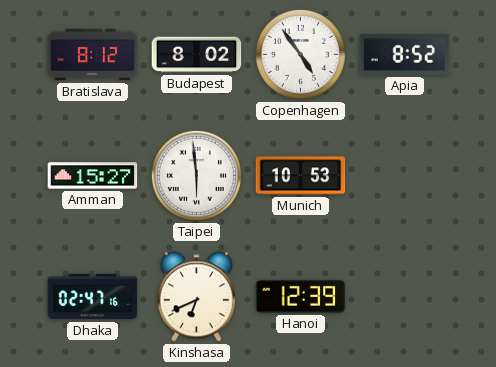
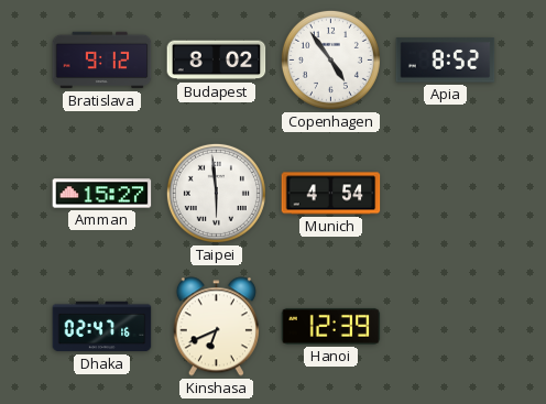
Bratislava: 8:12 -> 9:12
Munich: 10:53 -> 4:54
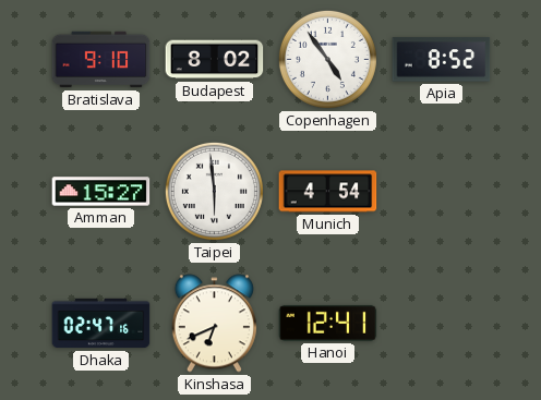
Bratislava: 9:12 -> 9:10
Hanoi: 12:39 -> 12:41
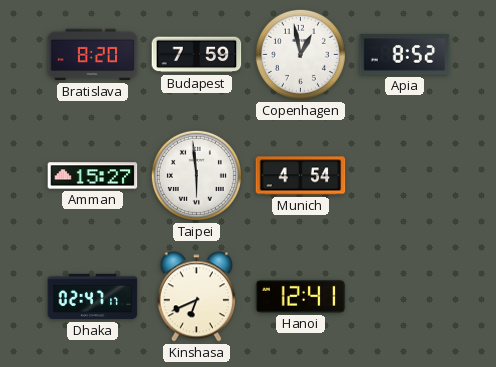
Bratislava: 9:10 -> 8:20
Budapest: 8:02 -> 7:59
Copenhagen: 4:54 -> 12:58
Dhaka: 02:47:16 -> 02:47:17
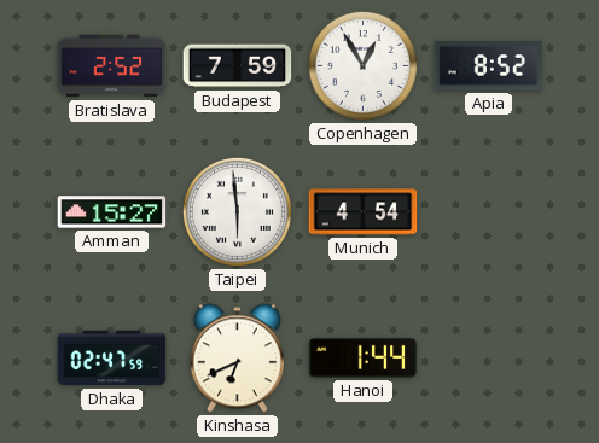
Bratislava: 8:20 -> 2:52
Copenhagen: 12:58 -> 12:55
Dhaka: 02:47:17 -> 02:47:59
Hanoi: 12:41 -> 1:44
